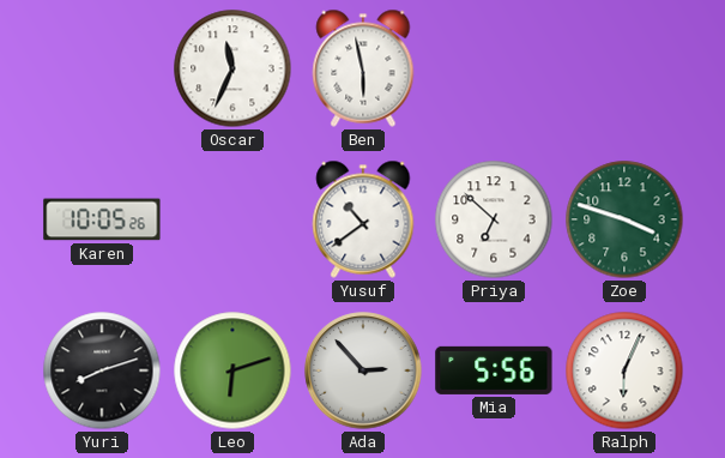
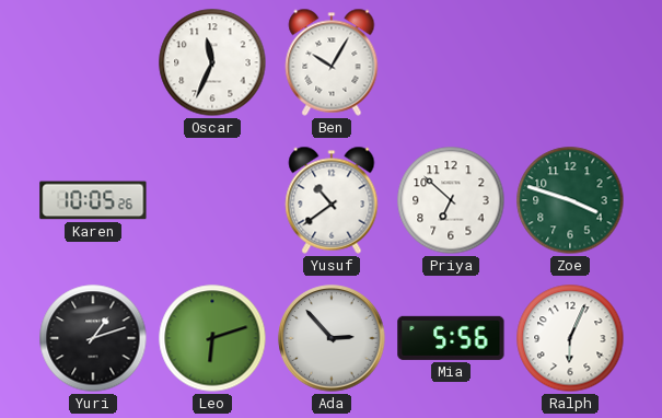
Ben: 5:58 -> 10:05
Yuri: 8:12 -> 1:12
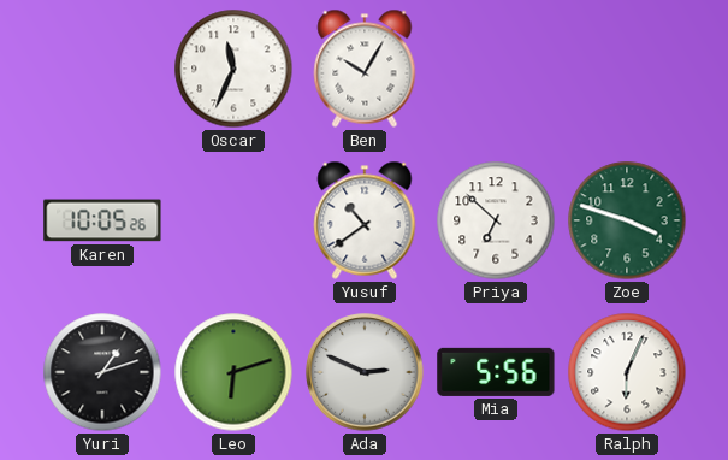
Ada: 2:53 -> 2:49
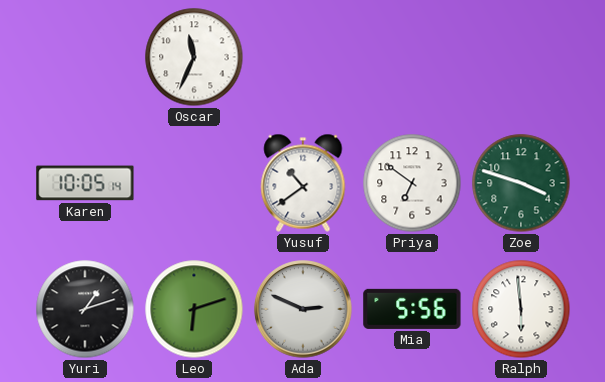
Ben: 10:05 -> none
Karen: 10:05:26 -> 10:05:14
Priya: 6:52 -> 6:51
Ralph: 6:04 -> 5:59
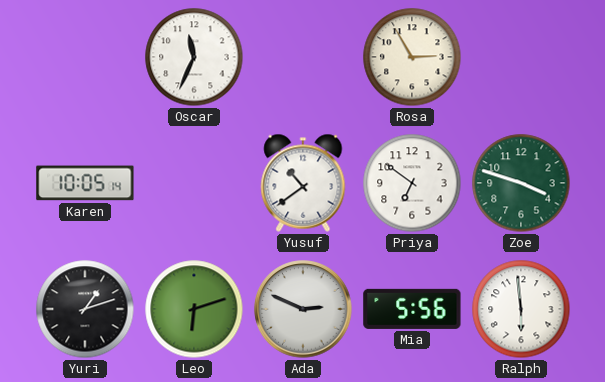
Rosa: none -> 2:55
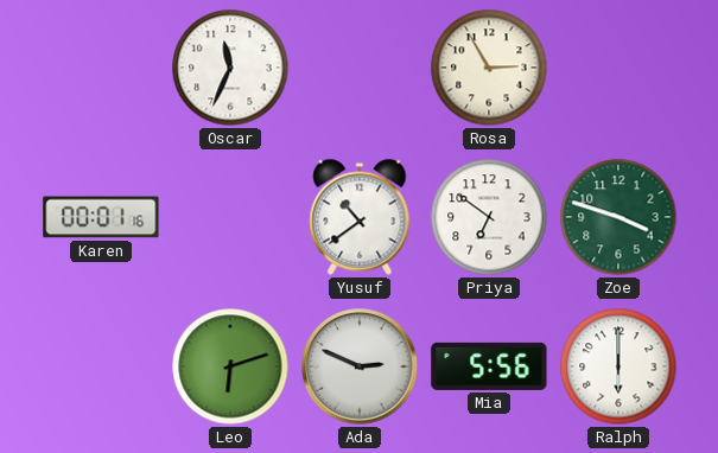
Karen: 10:05 -> 00:01
Yuri: 1:12 -> none
Ralph: 5:59 -> 6:00
